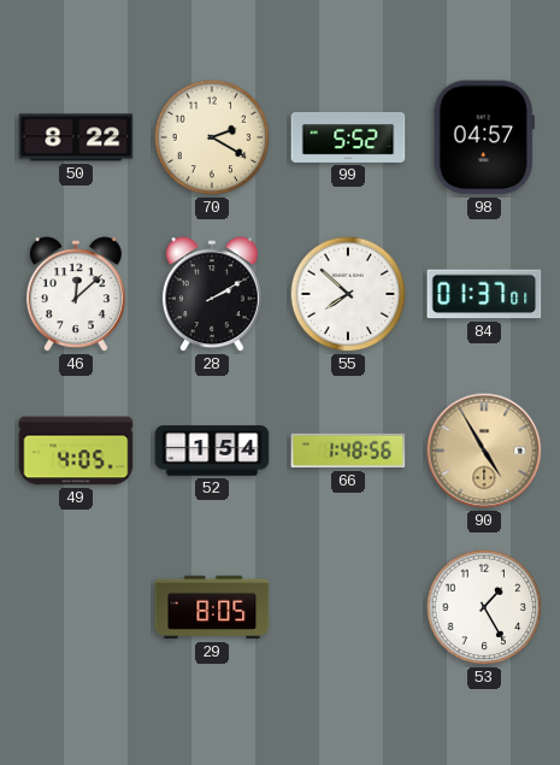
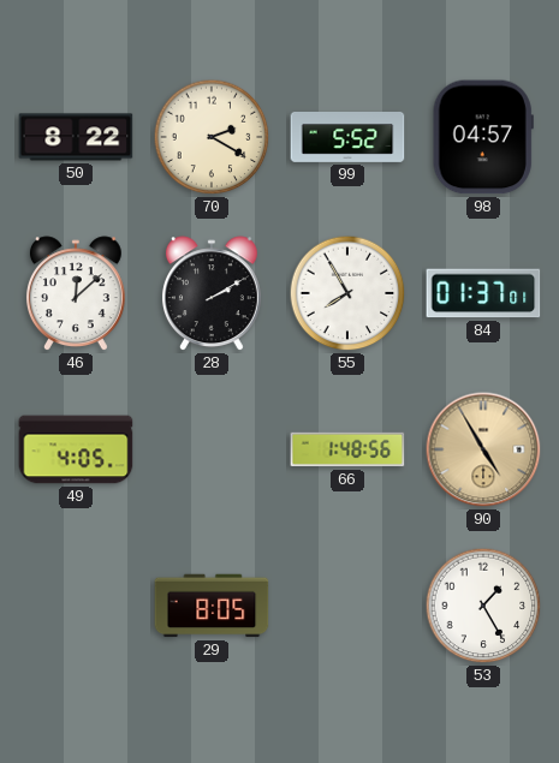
55: 7:52 -> 7:55
52: 1:54 -> none
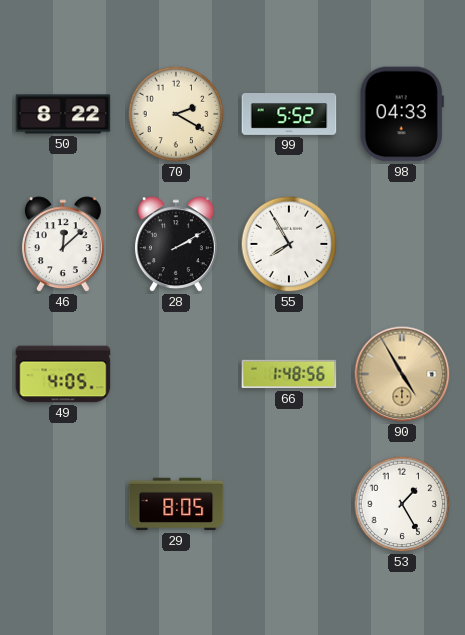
98: 04:57 -> 04:33
84: 01:37 -> none
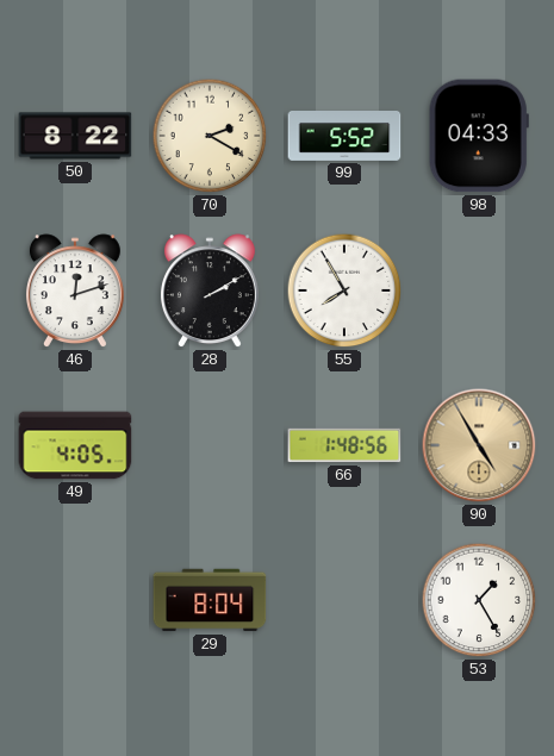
46: 12:08 -> 12:12
29: 8:05 -> 8:04
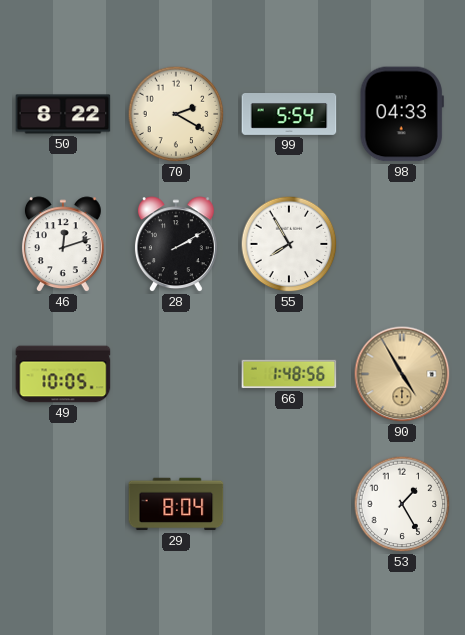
99: 5:52 -> 5:54
49: 4:05 -> 10:05
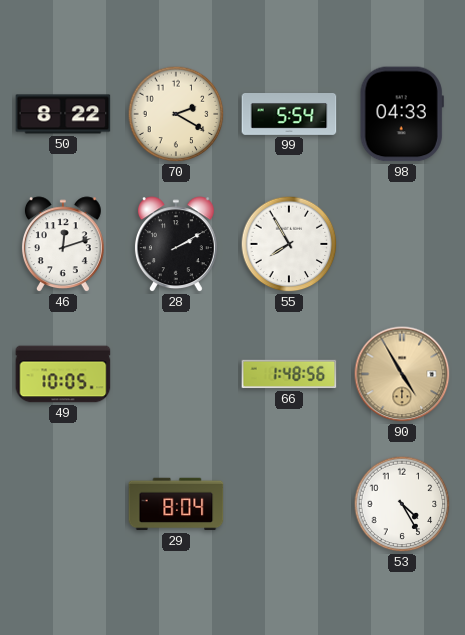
53: 1:25 -> 4:25
